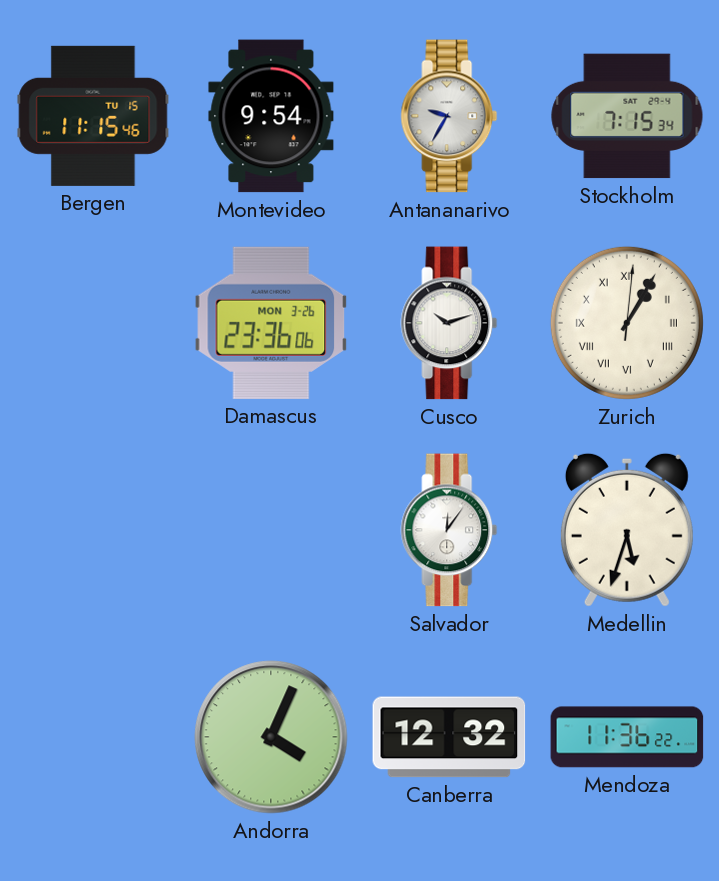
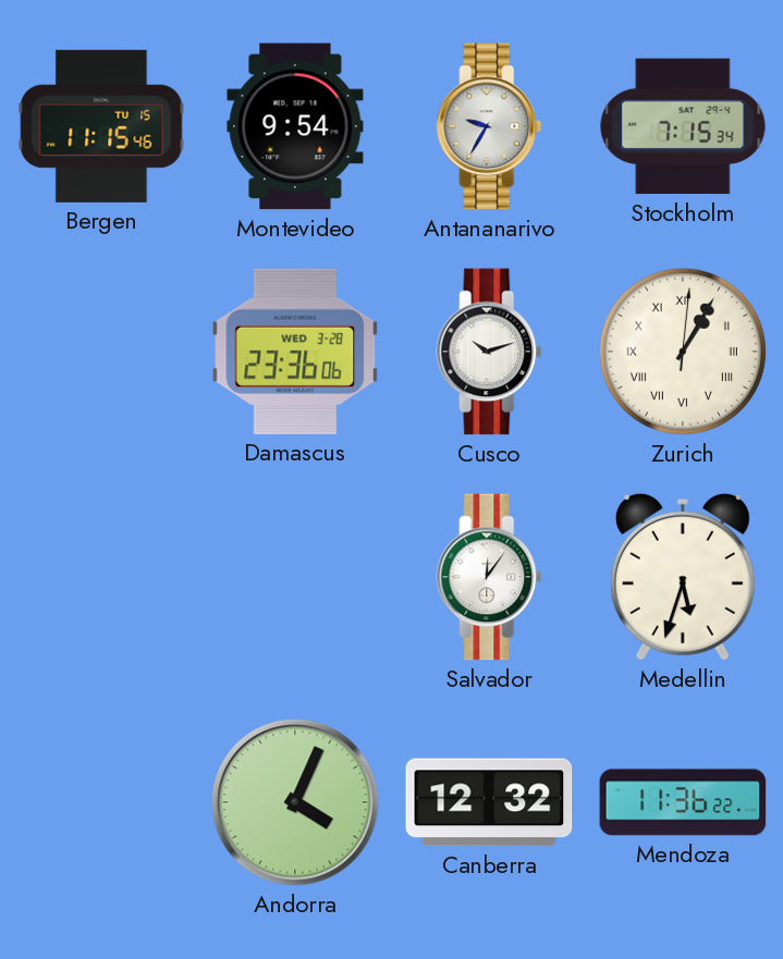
Damascus date: MON 3-26 -> WED 3-28
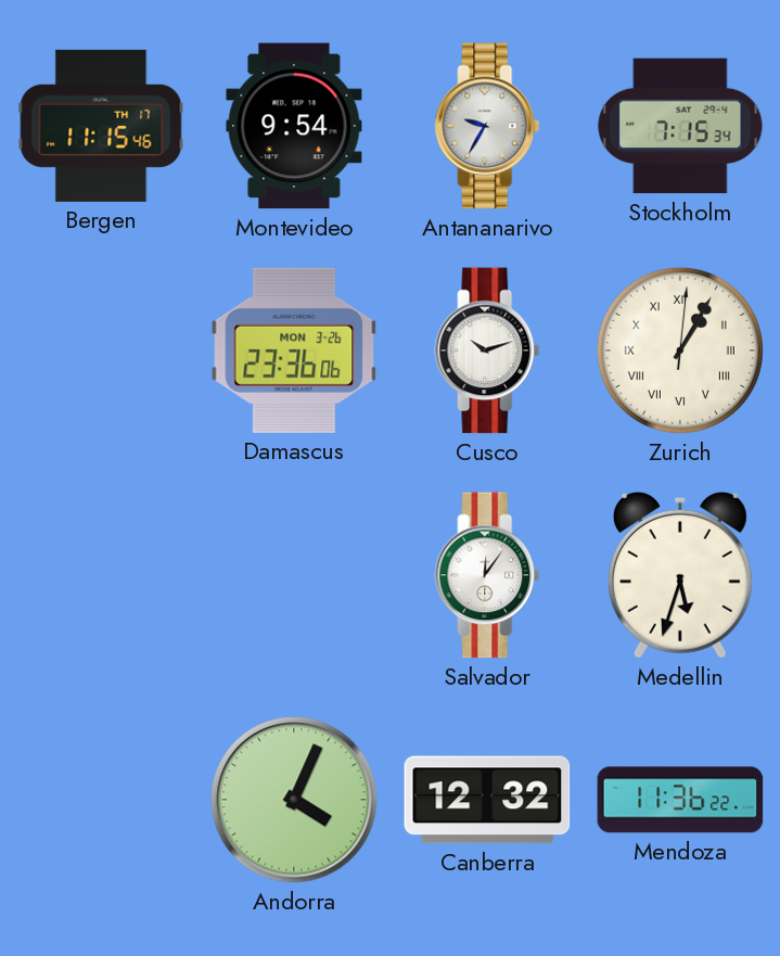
Bergen date: TU 15 -> TH 17
Damascus date: WED 3-28 -> MON 3-26
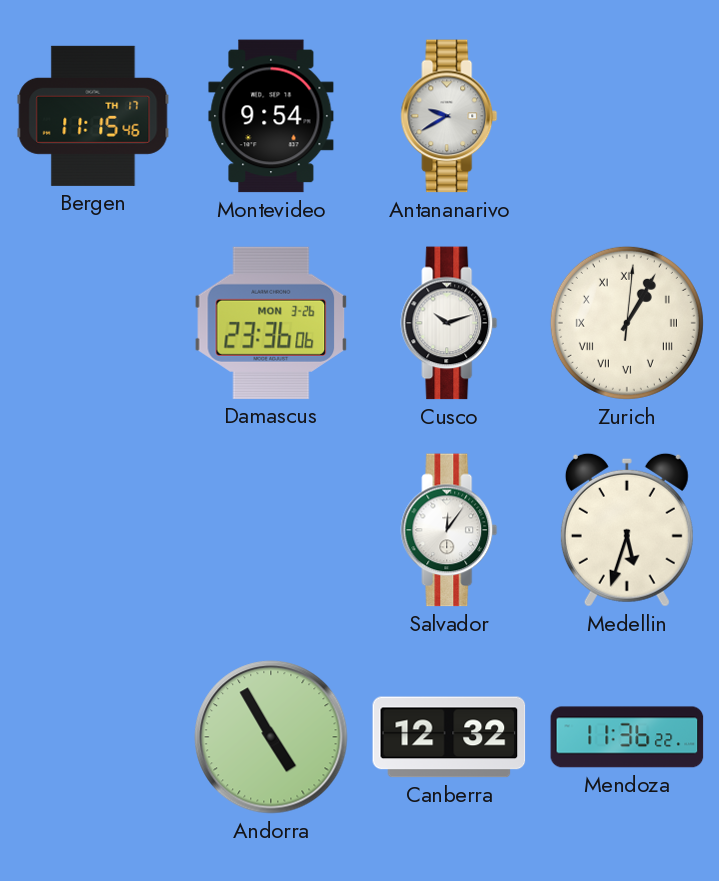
Antananarivo: 9:35 -> 9:40
Stockholm: 7:15 -> none
Andorra: 4:04 -> 4:55
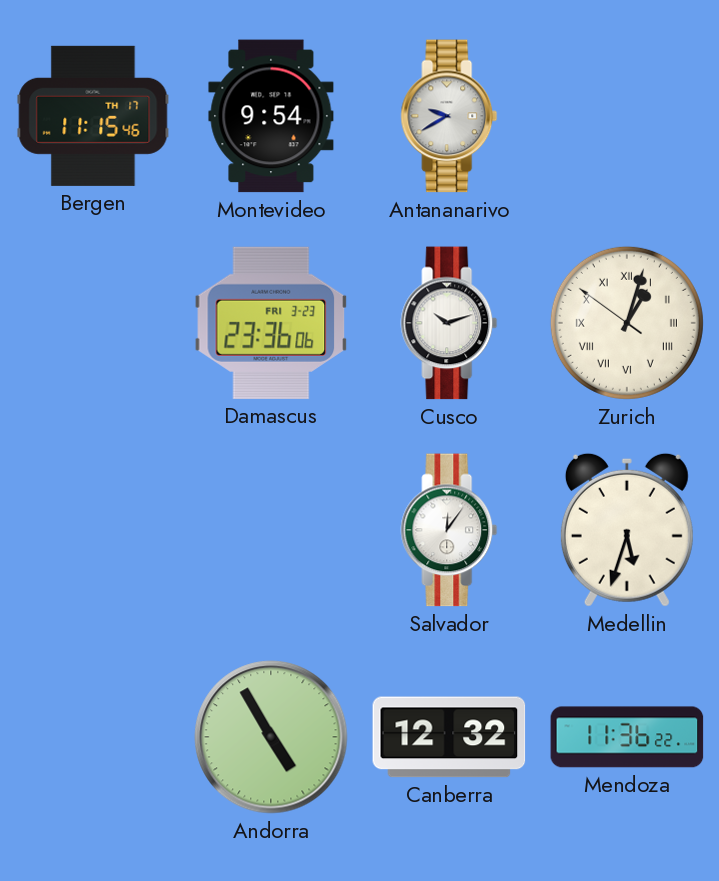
Damascus date: MON 3-26 -> FRI 3-23
Zurich: 1:05 -> 1:02
